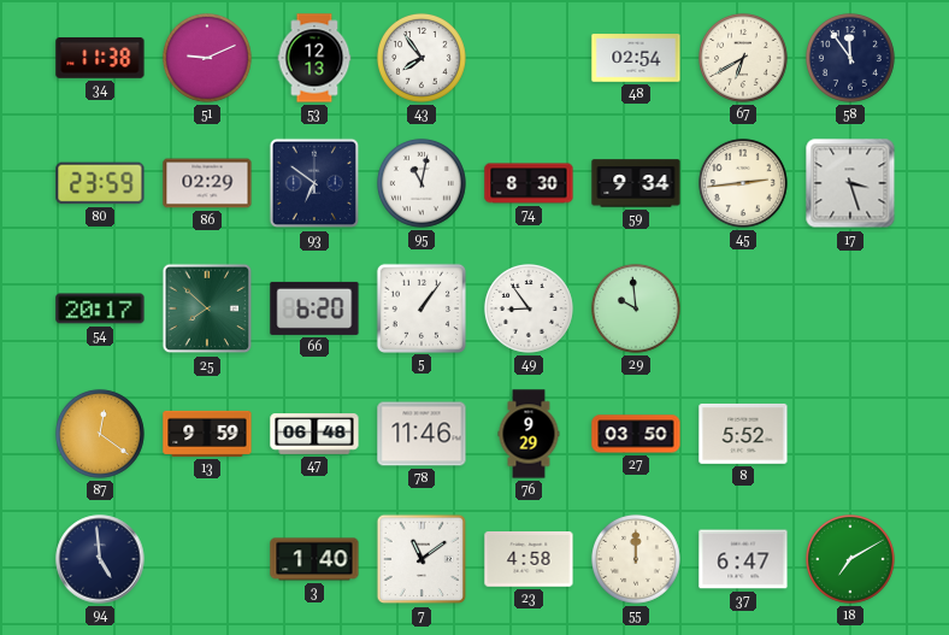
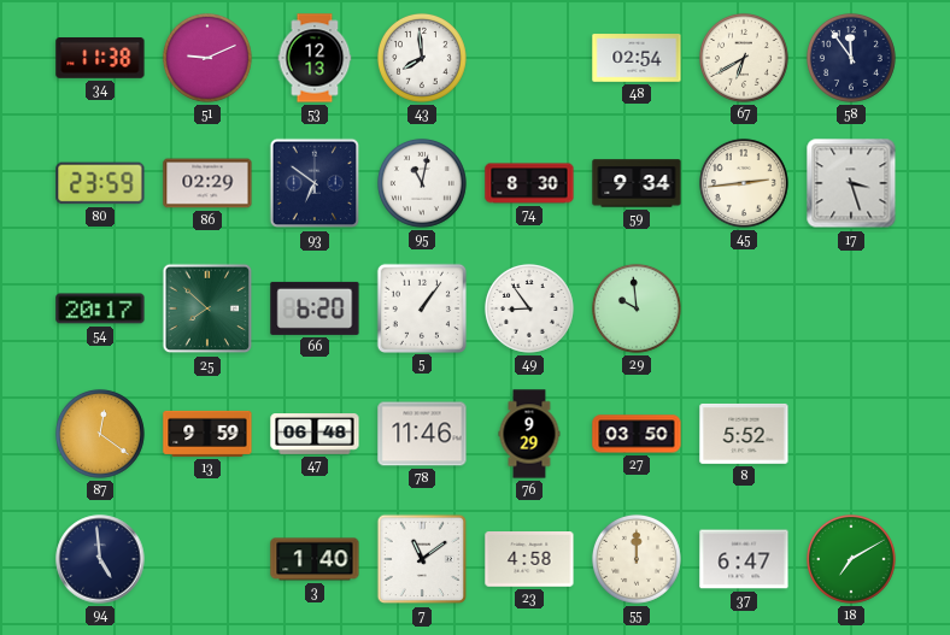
43: 7:54 -> 7:59
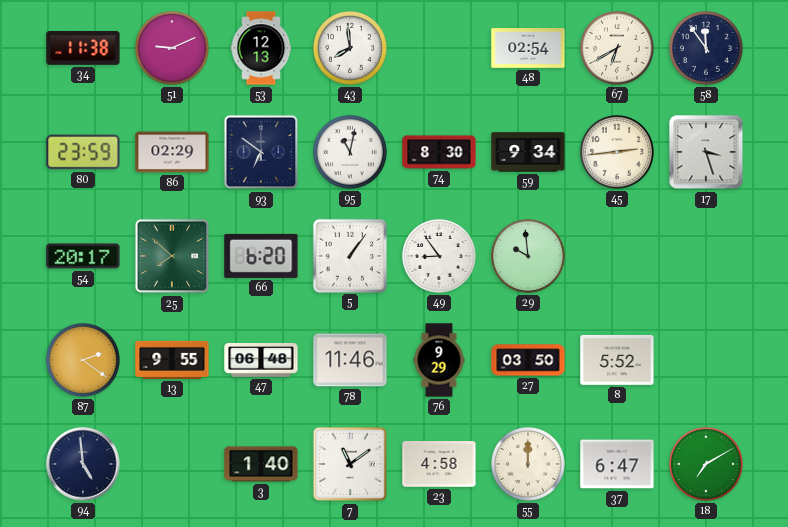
87: 12:21 -> 2:21
13: 9:59 -> 9:55
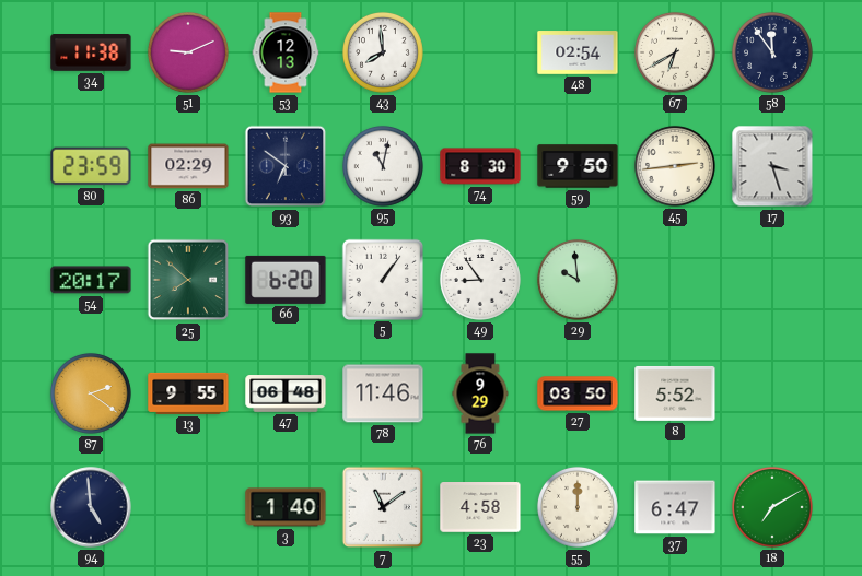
59: 9:34 -> 9:50
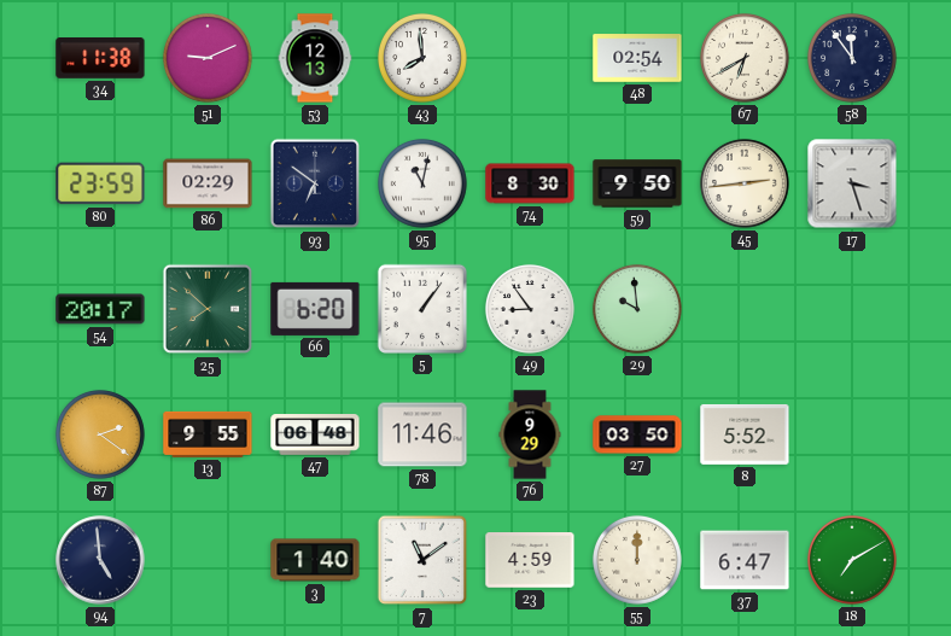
23: 4:58 -> 4:59
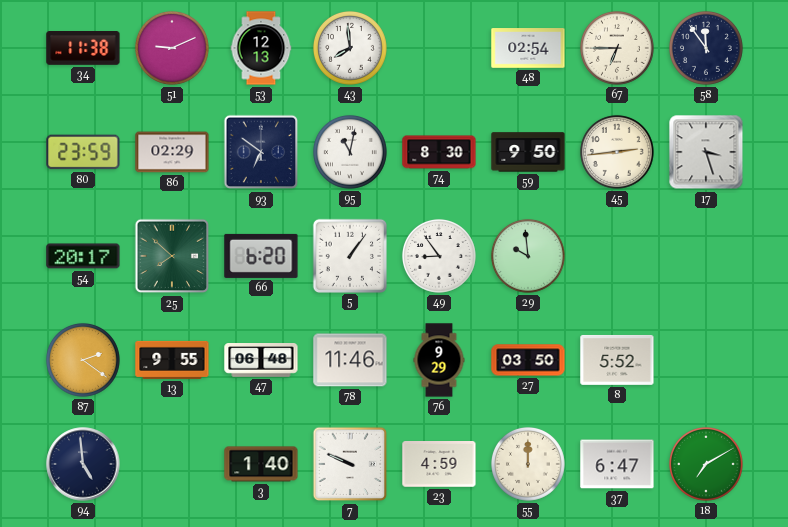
67: 6:40 -> 6:45
7: 11:09 -> 9:49
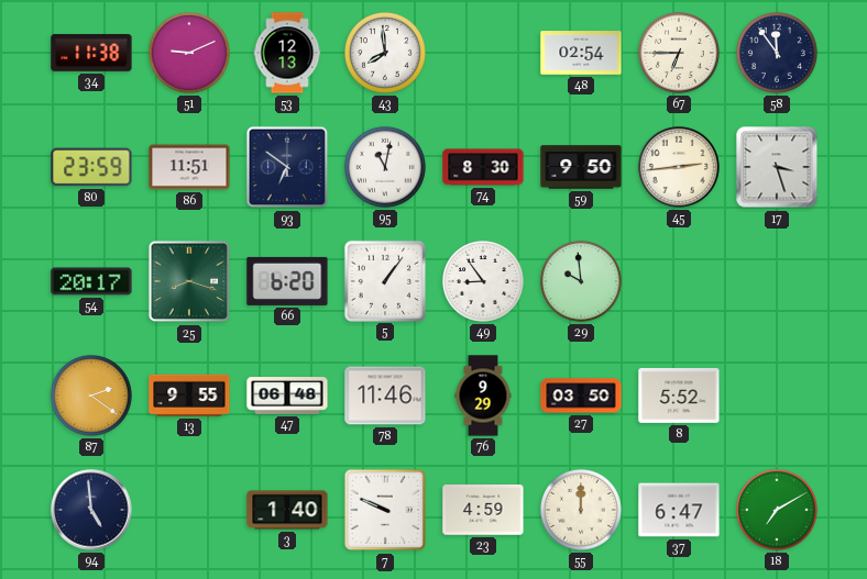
86: 02:29 -> 11:51
25: 7:52 -> 8:18
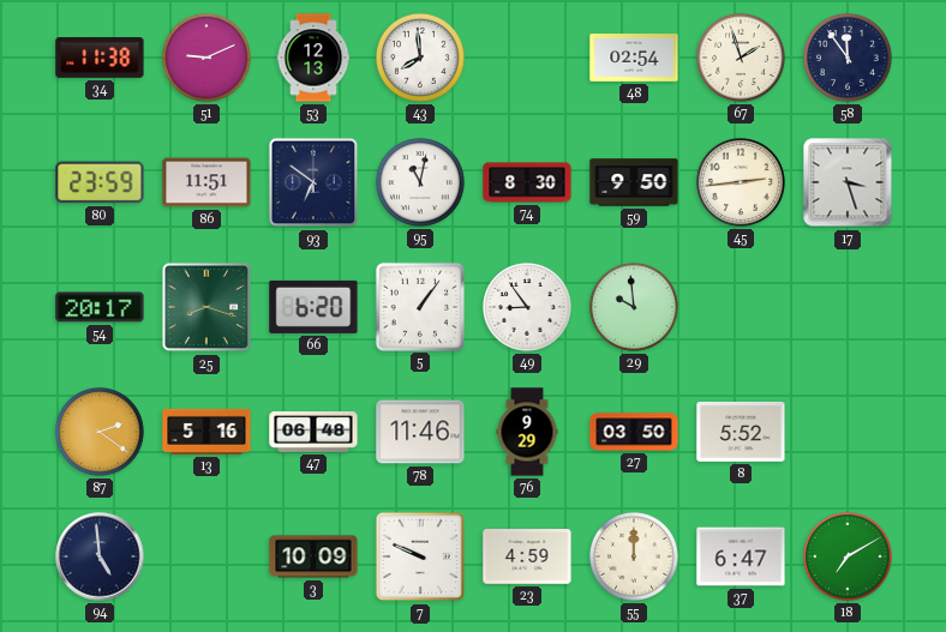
67: 6:45 -> 1:57
13: 9:55 -> 5:16
3: 1:40 -> 10:09
